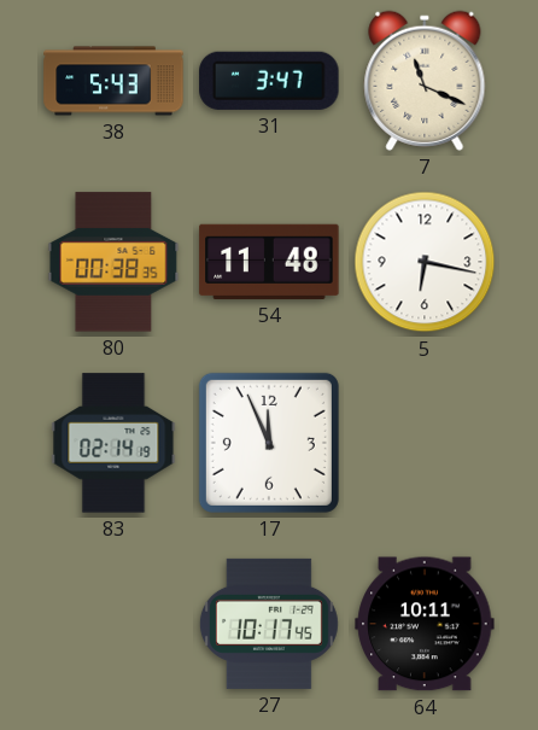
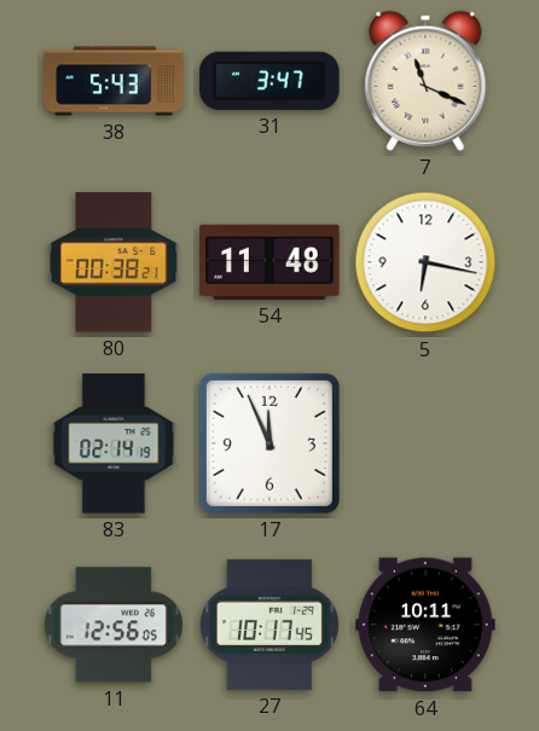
80: 00:38:35 -> 00:38:21
11: none -> 12:56
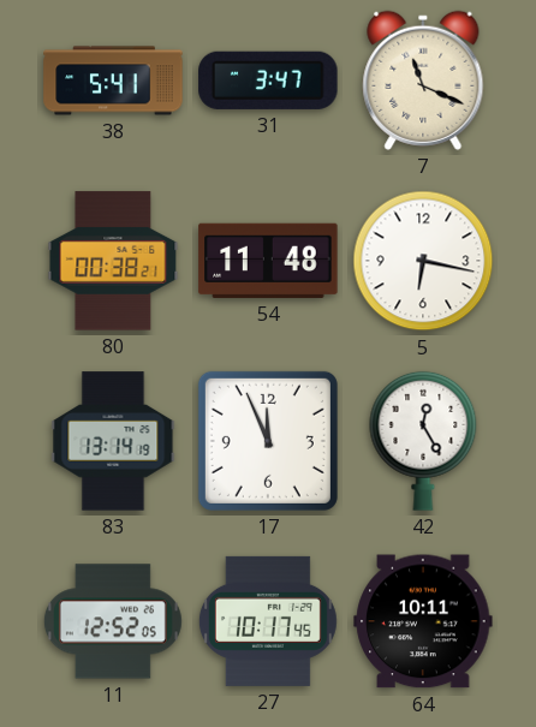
38: 5:43 -> 5:41
83: 02:14 -> 13:14
42: none -> 12:25
11: 12:56 -> 12:52
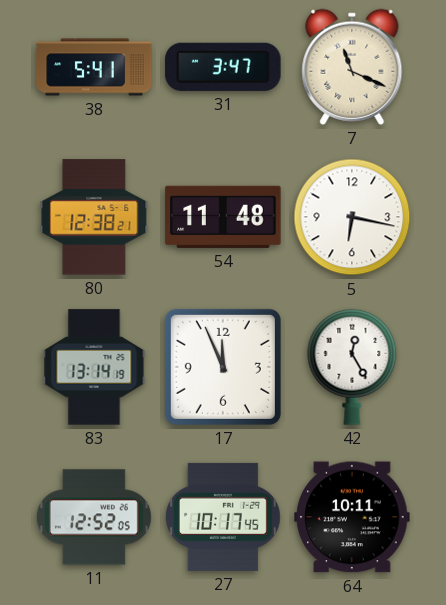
80: 00:38 -> 12:38
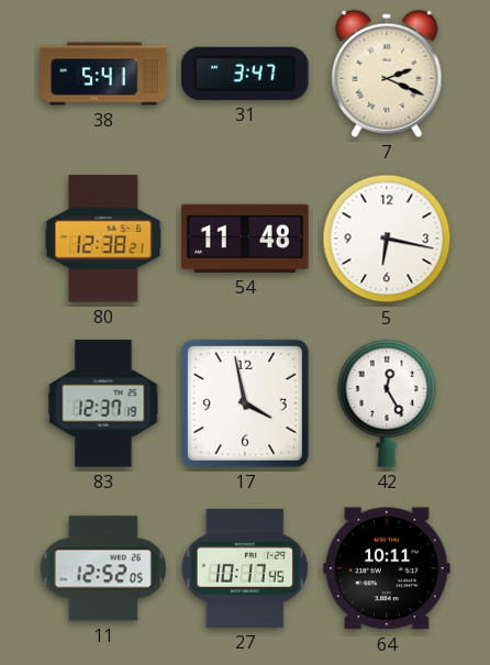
7: 11:19 -> 2:19
83: 13:14 -> 12:37
17: 11:56 -> 3:58
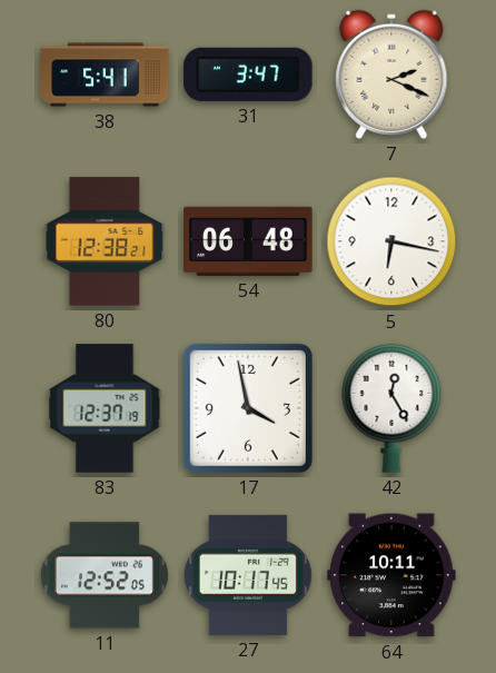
54: 11:48 -> 06:48
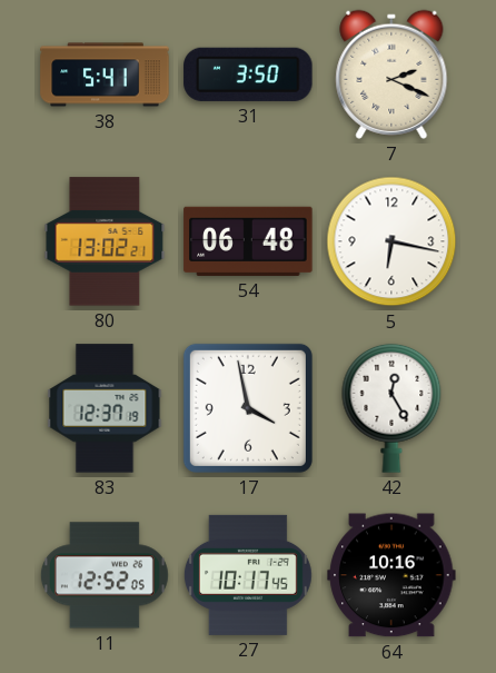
31: 3:47 -> 3:50
80: 12:38 -> 13:02
64: 10:11 -> 10:16
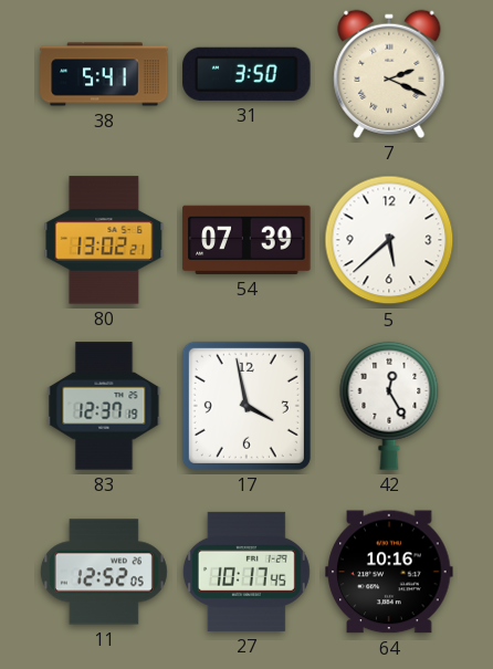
54: 06:48 -> 07:39
5: 6:17 -> 5:38
